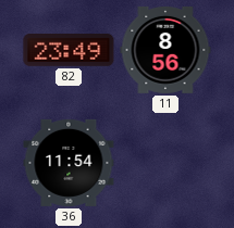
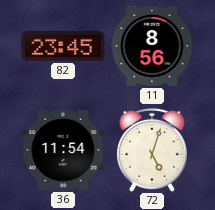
82: 23:49 -> 23:45
72: none -> 5:03
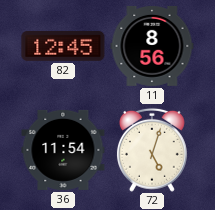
82: 23:45 -> 12:45
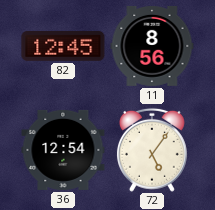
36: 11:54 -> 12:54
72: 5:03 -> 5:06
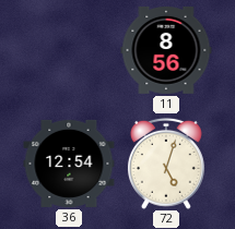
82: 12:45 -> none
72: 5:06 -> 5:03
